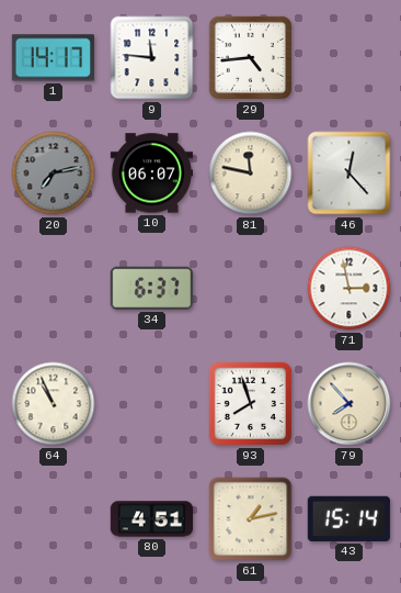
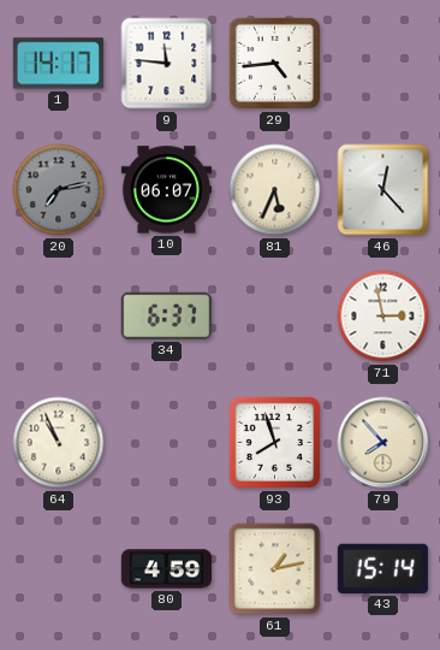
81: 11:47 -> 5:34
80: 4:51 -> 4:59
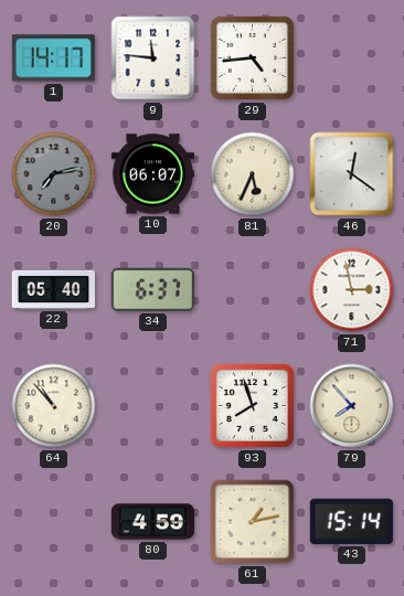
46: 12:23 -> 12:21
22: none -> 05:40
64: 10:56 -> 10:53
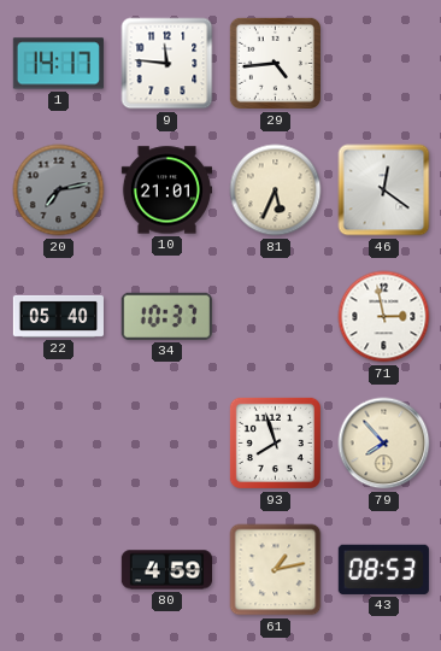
10: 06:07 -> 21:01
34: 6:37 -> 10:37
64: 10:53 -> none
43: 15:14 -> 08:53
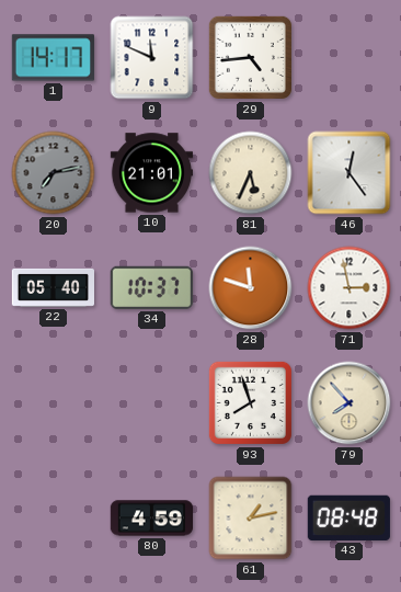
9: 11:46 -> 11:49
46: 12:21 -> 12:24
28: none -> 11:48
43: 08:53 -> 08:48
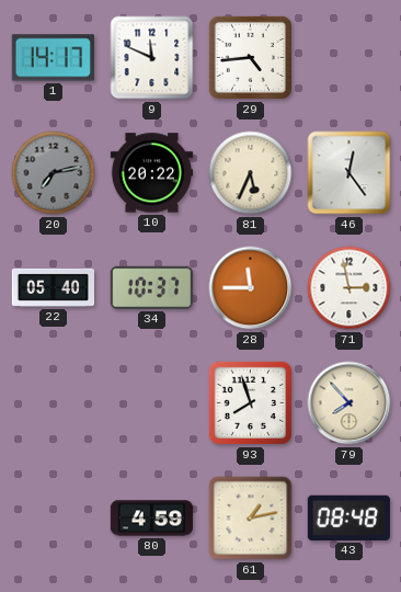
10: 21:01 -> 20:22
28: 11:48 -> 11:45
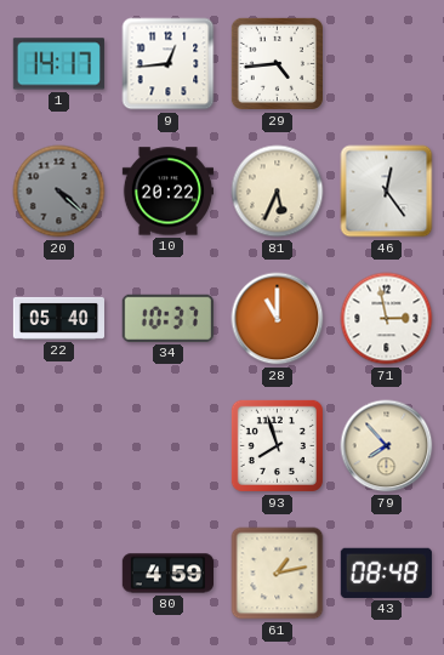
9: 11:49 -> 12:44
20: 7:13 -> 4:22
28: 11:45 -> 11:00
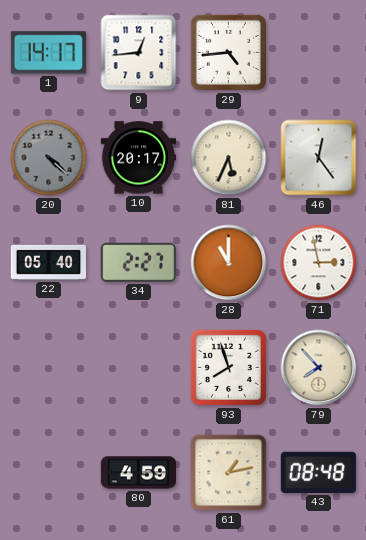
10: 20:22 -> 20:17
34: 10:37 -> 2:27
